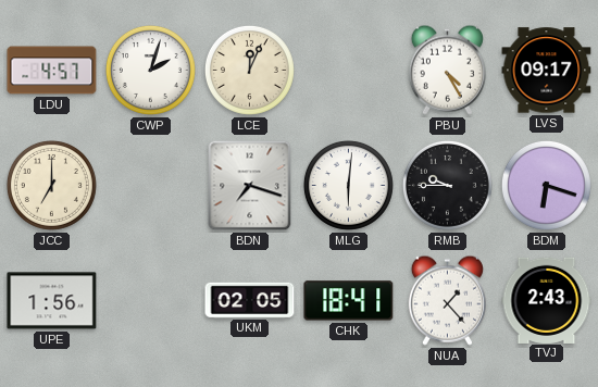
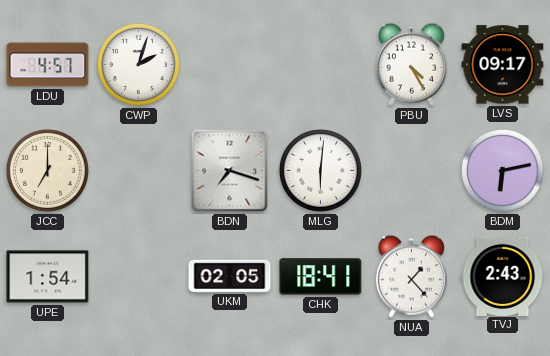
LCE: 12:04 -> none
RMB: 9:45 -> none
BDM: 6:18 -> 6:13
UPE: 1:56 -> 1:54
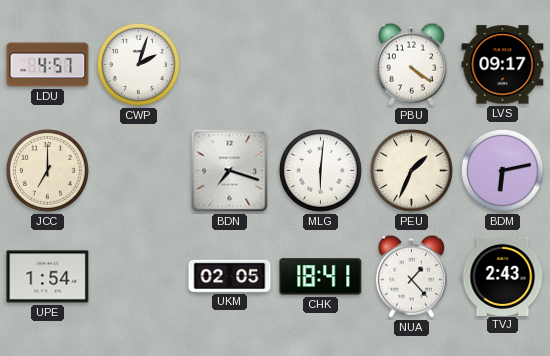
PBU: 4:25 -> 4:21
PEU: none -> 1:34
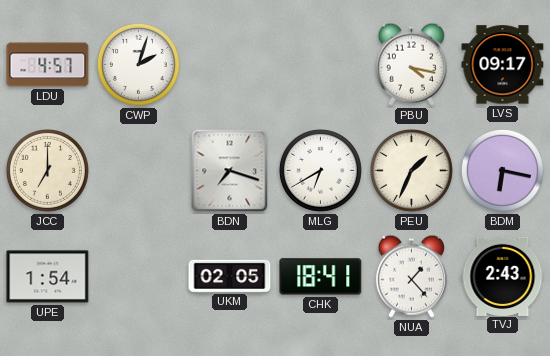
PBU: 4:21 -> 4:17
MLG: 6:01 -> 6:40
BDM: 6:13 -> 6:17
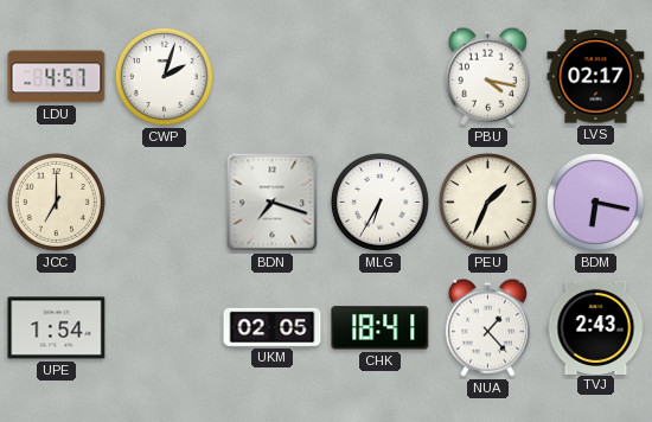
LVS: 09:17 -> 02:17
MLG: 6:40 -> 6:35
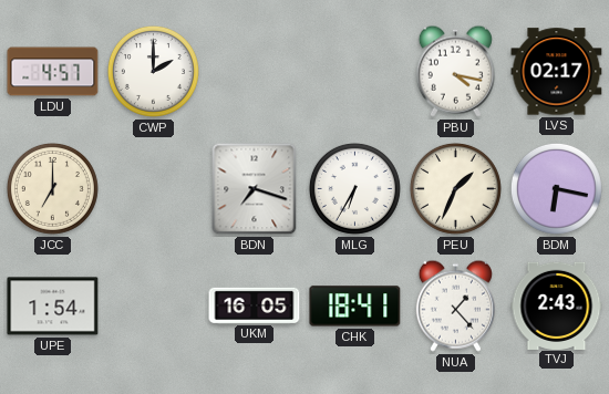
CWP: 2:03 -> 2:00
UKM: 02:05 -> 16:05
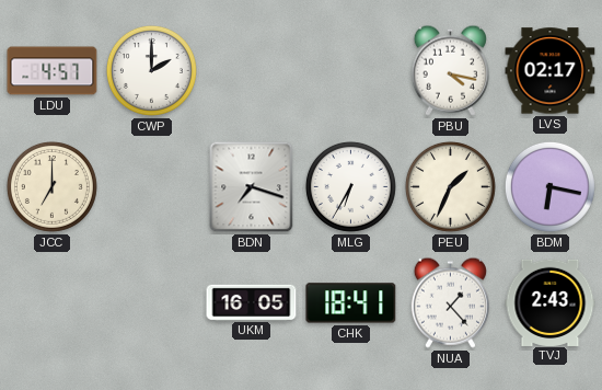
UPE: 1:54 -> none
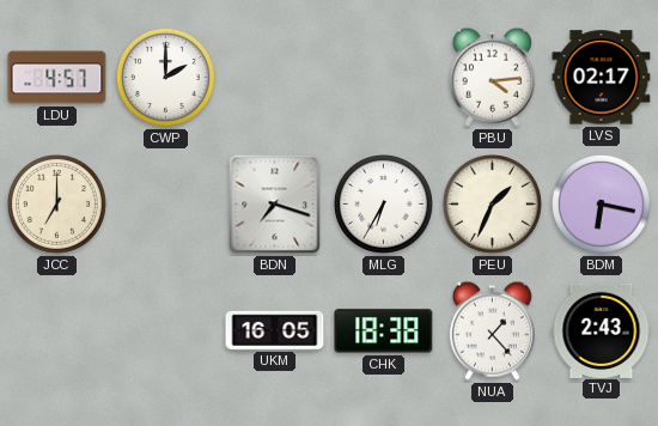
PBU: 4:17 -> 4:14
CHK: 18:41 -> 18:38
